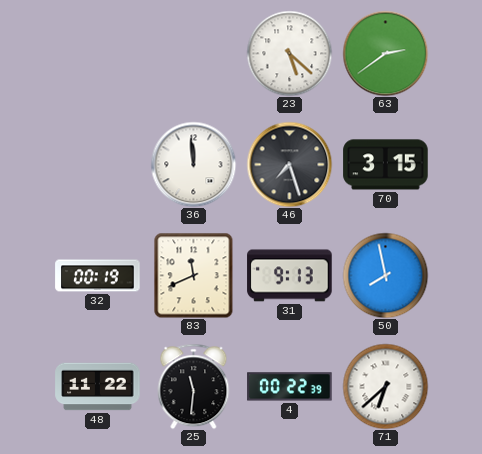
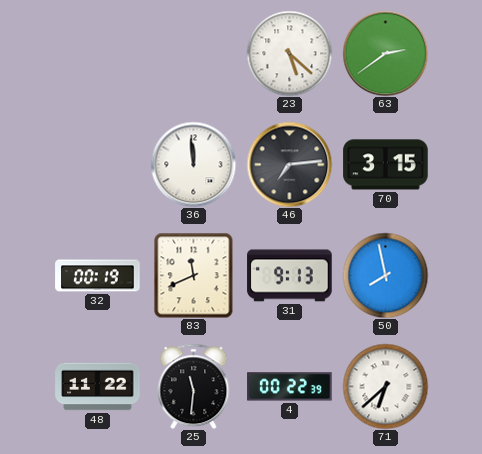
46: 7:27 -> 7:14
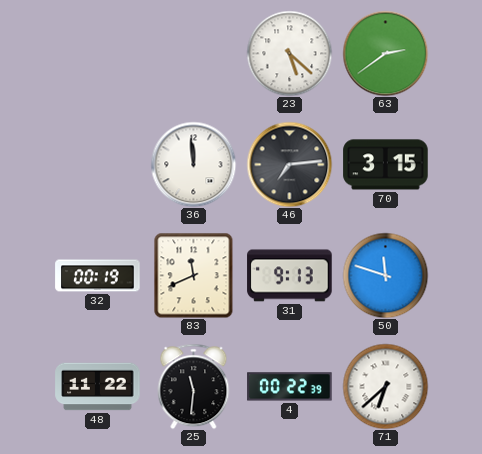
50: 7:58 -> 11:48
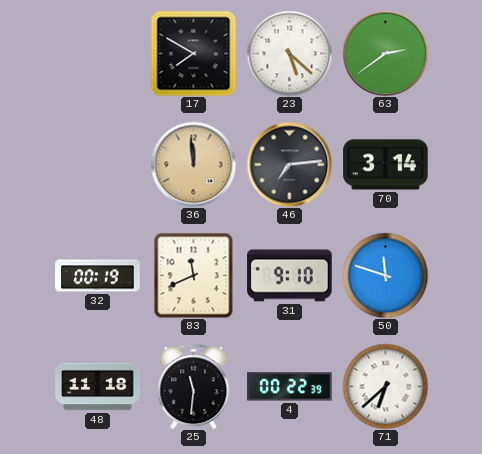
17: none -> 7:50
36 dial: white -> champagne
70: 3:15 -> 3:14
31: 9:13 -> 9:10
48: 11:22 -> 11:18
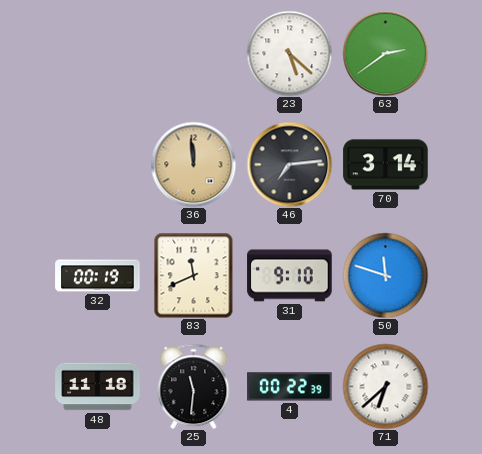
17: 7:50 -> none
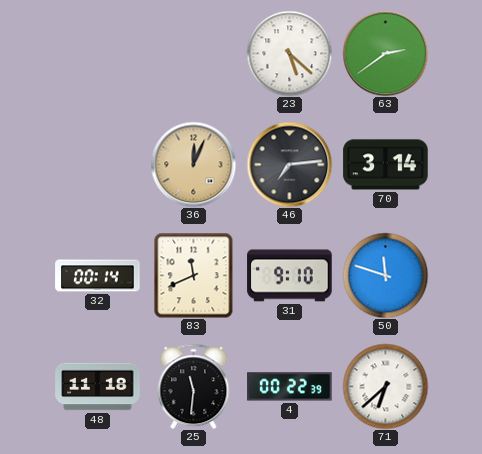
36: 11:59 -> 12:04
32: 00:19 -> 00:14
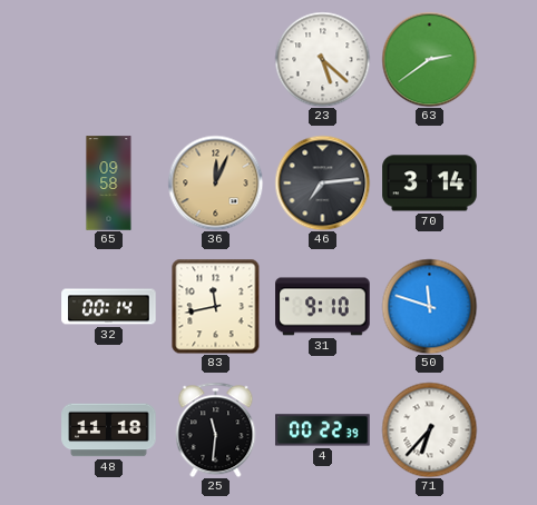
65: none -> 09:58
83: 11:41 -> 11:43
71: 6:38 -> 6:37
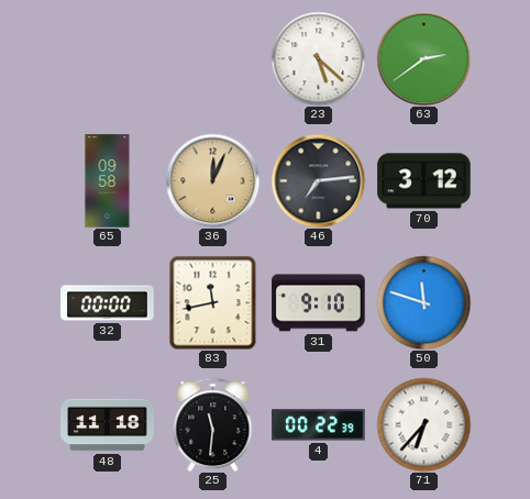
70: 3:14 -> 3:12
32: 00:14 -> 00:00
